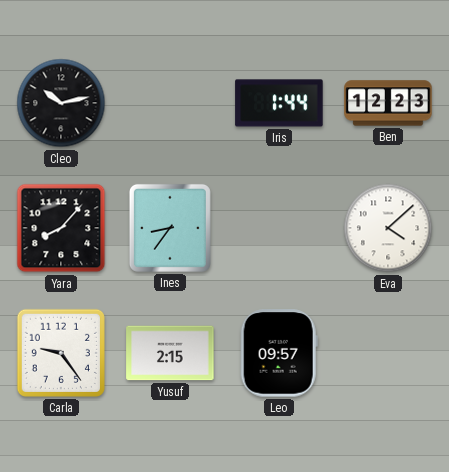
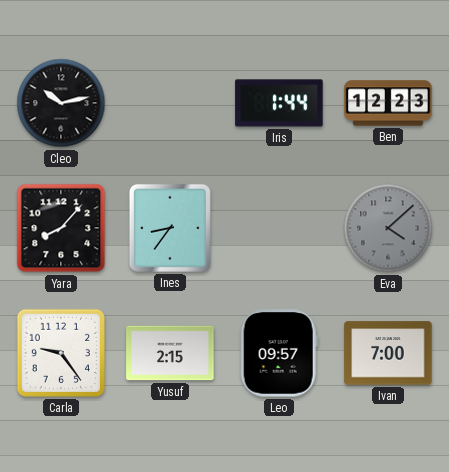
Eva dial: white -> grey
Ivan: none -> 7:00
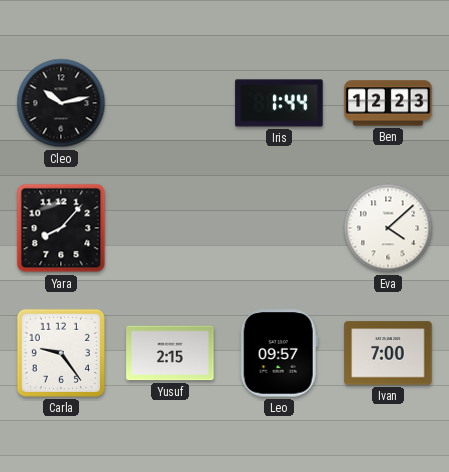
Ines: 8:36 -> none
Eva dial: grey -> white
